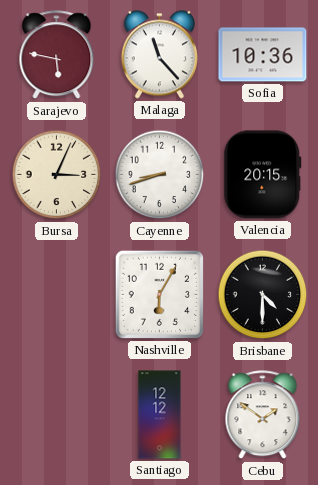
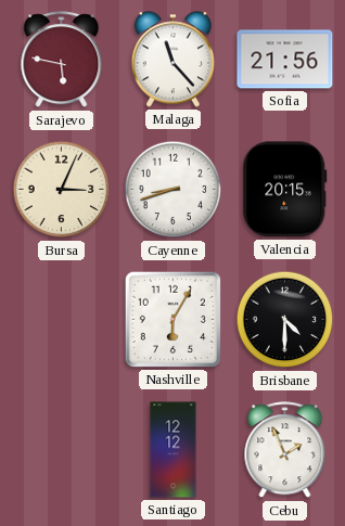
Sofia: 10:36 -> 21:56
Cebu: 1:51 -> 1:56
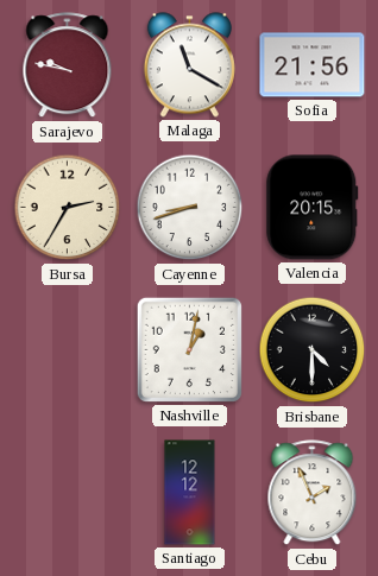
Sarajevo: 5:47 -> 9:47
Malaga: 11:23 -> 11:20
Bursa: 3:04 -> 2:35
Nashville: 6:05 -> 1:02
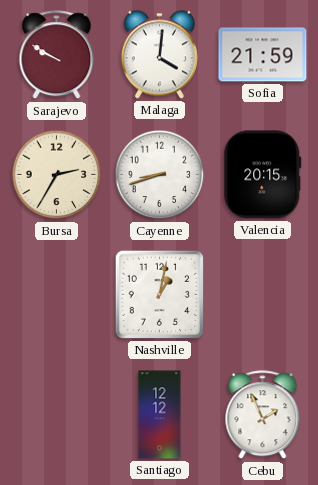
Sarajevo: 9:47 -> 9:50
Malaga: 11:20 -> 4:01
Sofia: 21:56 -> 21:59
Brisbane: 4:30 -> none
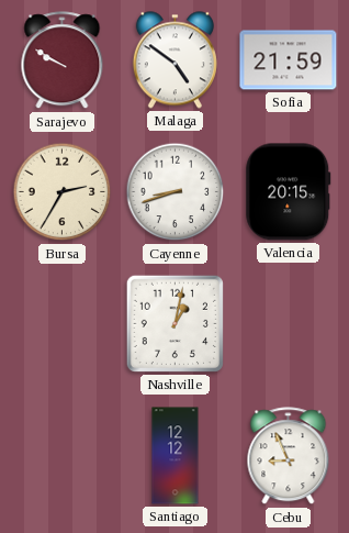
Malaga: 4:01 -> 4:51
Cebu: 1:56 -> 8:56
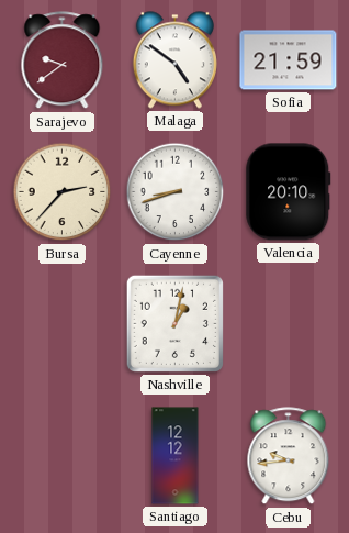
Sarajevo: 9:50 -> 9:39
Bursa: 2:35 -> 2:37
Valencia: 20:15 -> 20:10
Cebu: 8:56 -> 9:44
